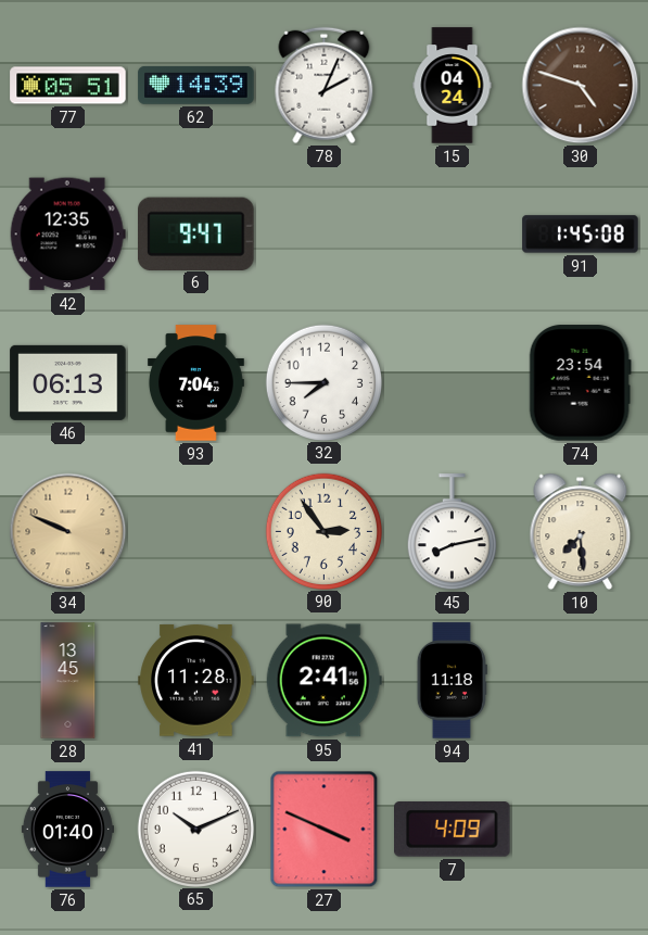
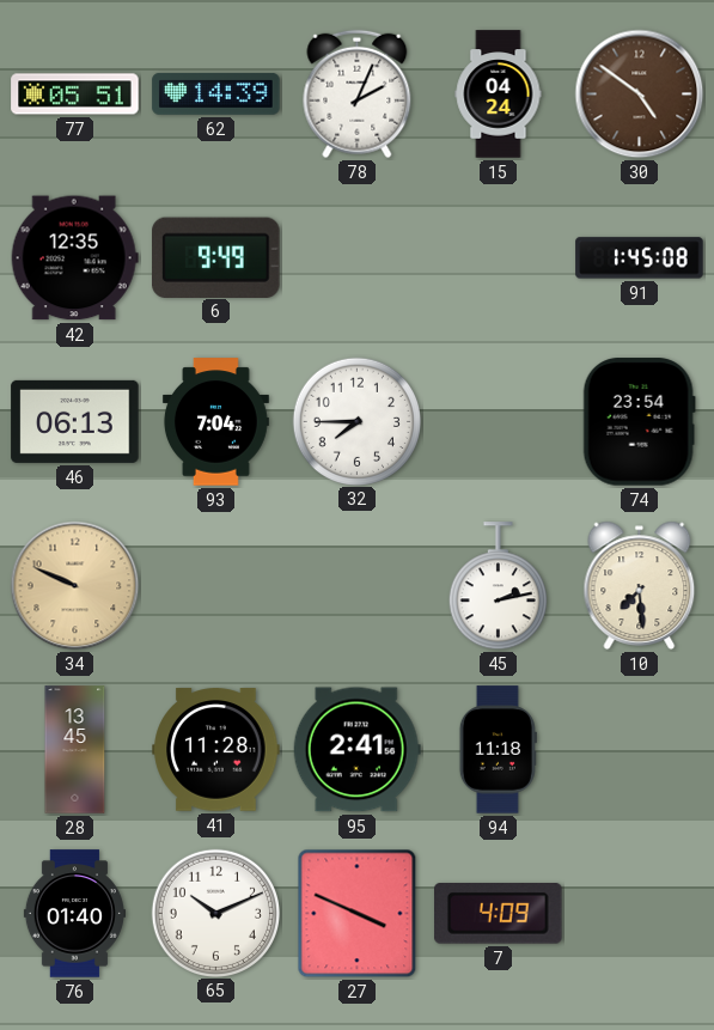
30: 4:48 -> 4:51
6: 9:47 -> 9:49
90: 2:54 -> none
45: 8:13 -> 2:13
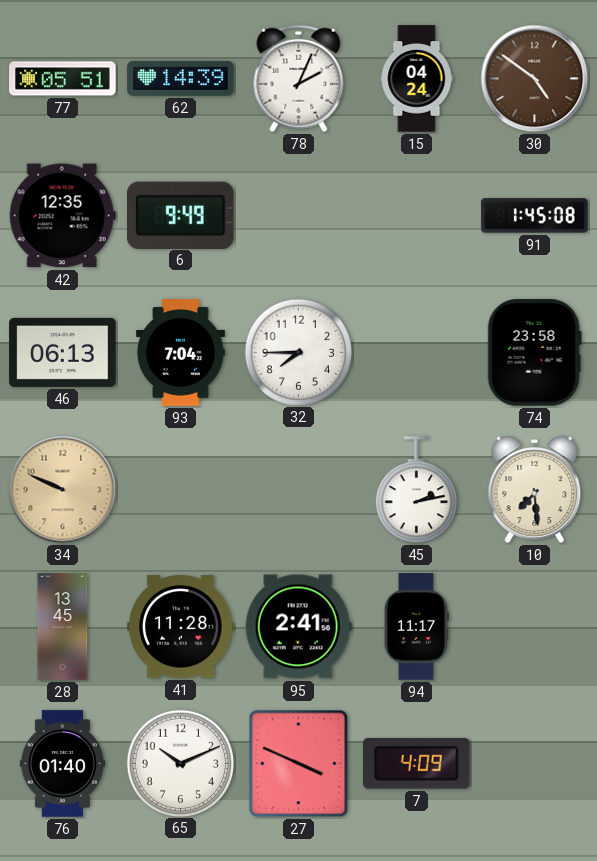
74: 23:54 -> 23:58
94: 11:18 -> 11:17
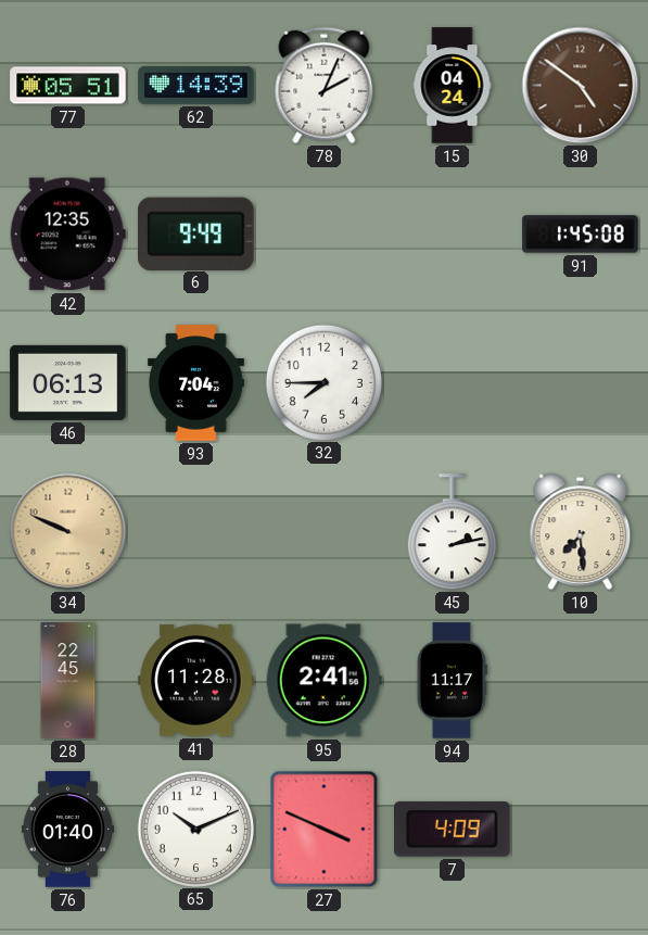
74: 23:58 -> none
28: 13:45 -> 22:45
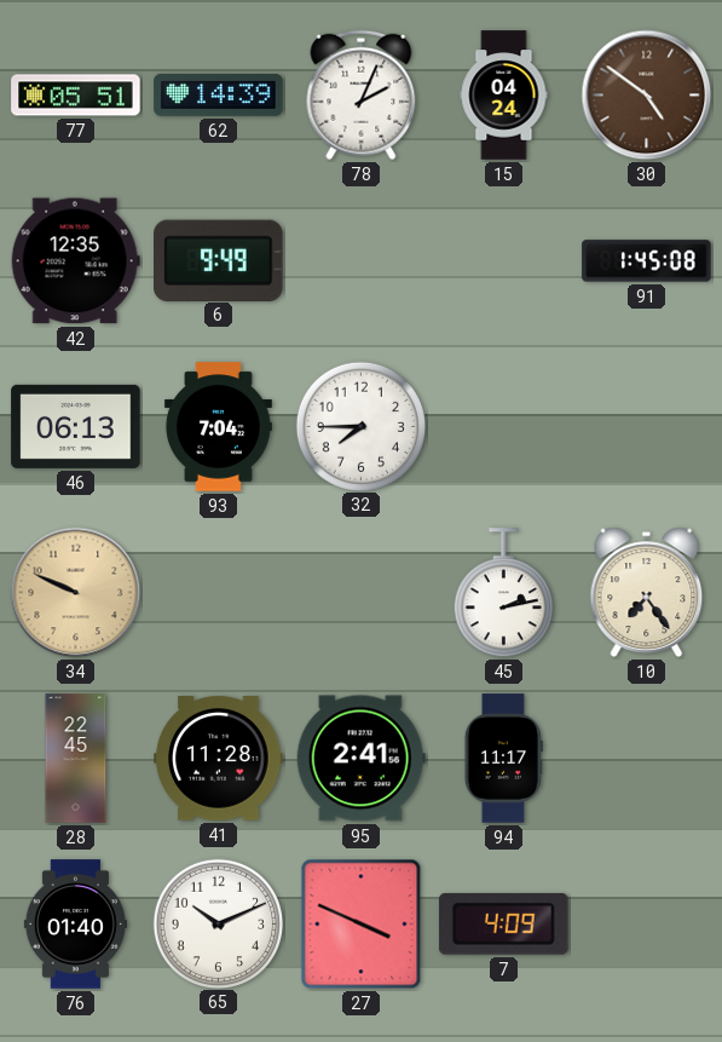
10: 7:29 -> 7:24
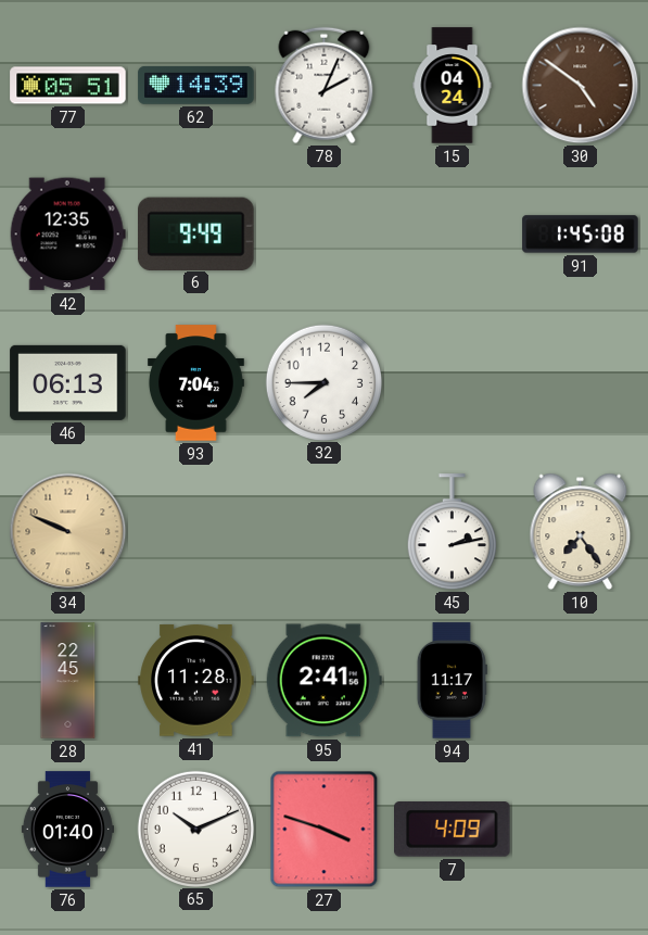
27: 3:49 -> 3:48
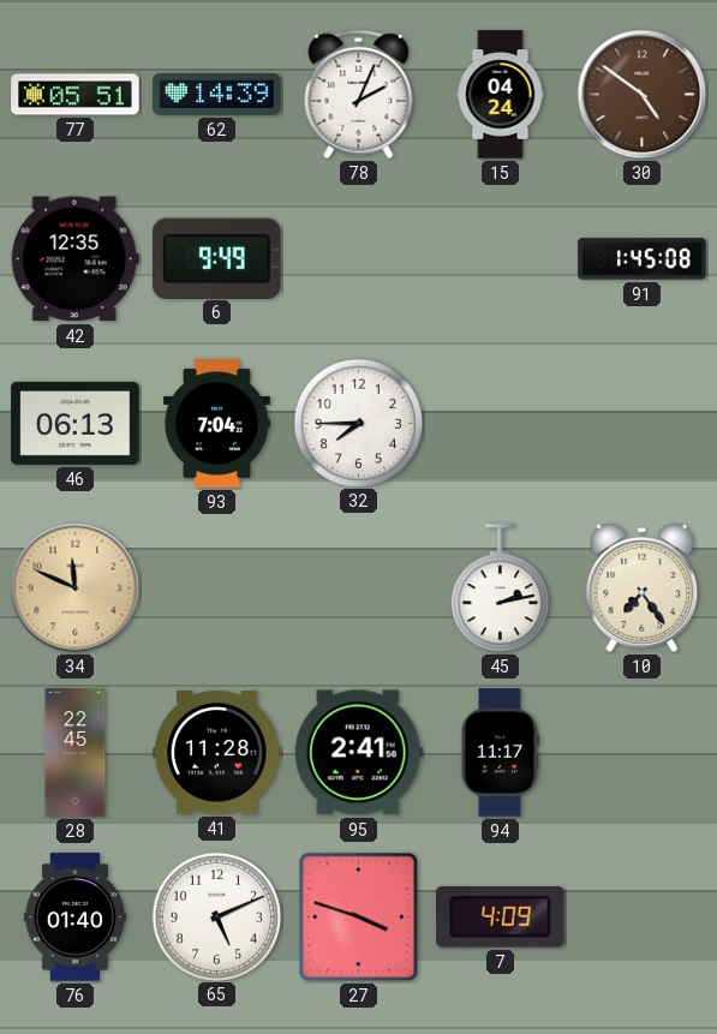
34: 9:49 -> 11:49
65: 10:11 -> 5:11
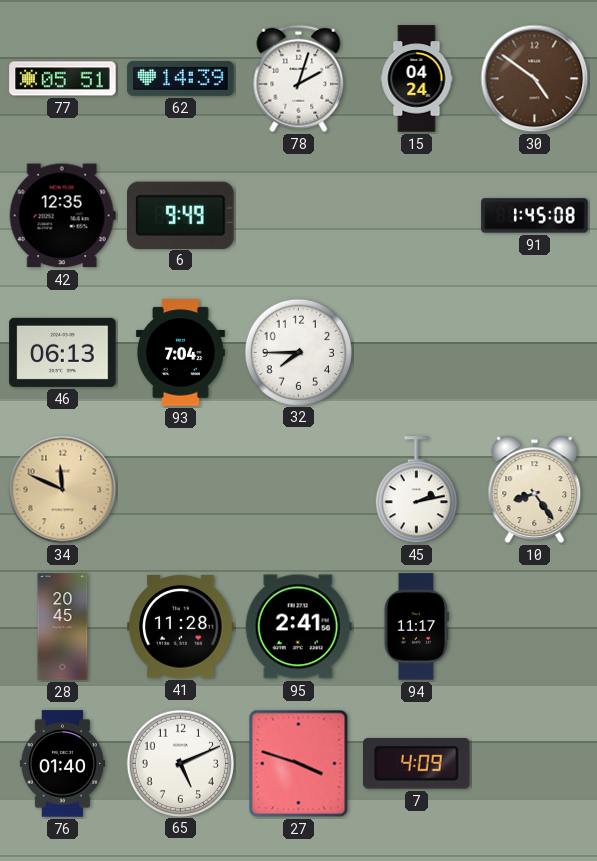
78: 2:04 -> 2:03
10: 7:24 -> 8:24
28: 22:45 -> 20:45
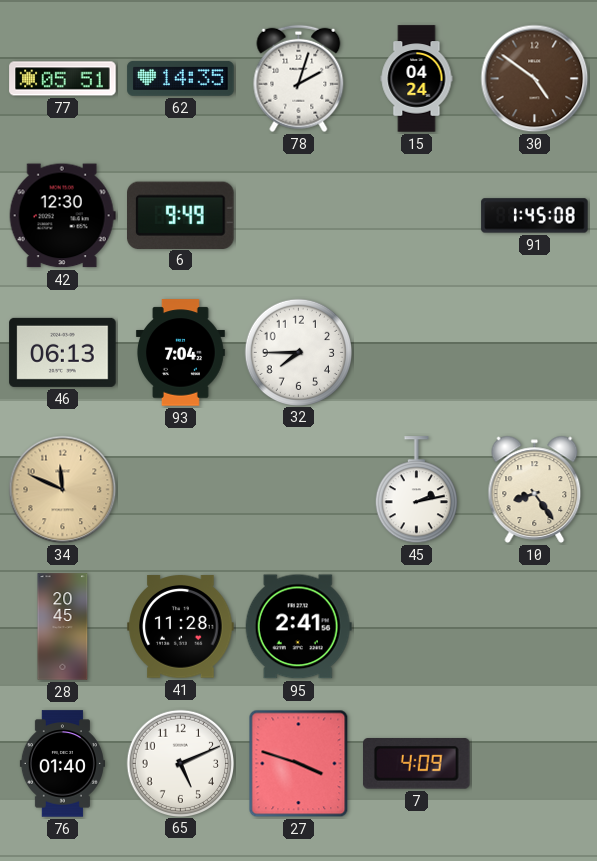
62: 14:39 -> 14:35
42: 12:35 -> 12:30
94: 11:17 -> none
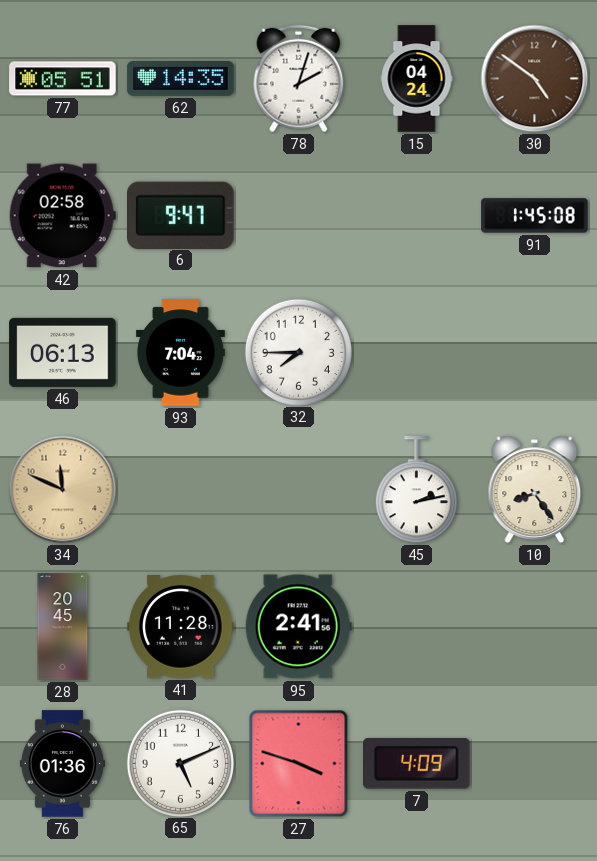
42: 12:30 -> 02:58
6: 9:49 -> 9:47
76: 01:40 -> 01:36
